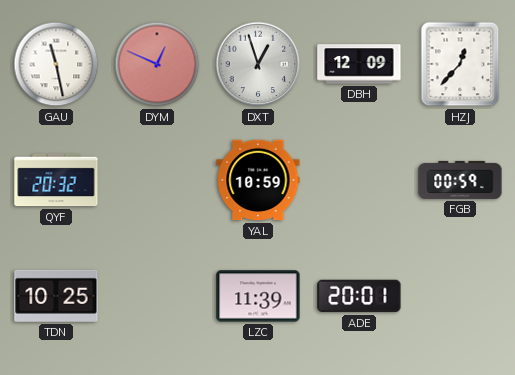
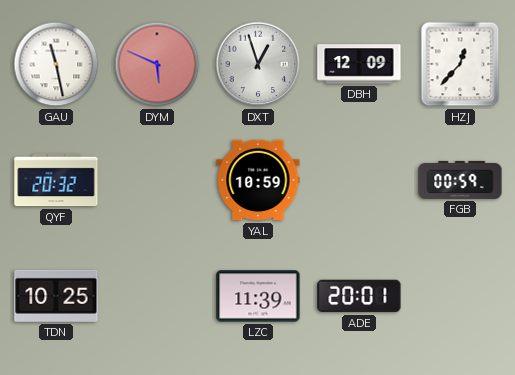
DYM: 12:49 -> 5:49
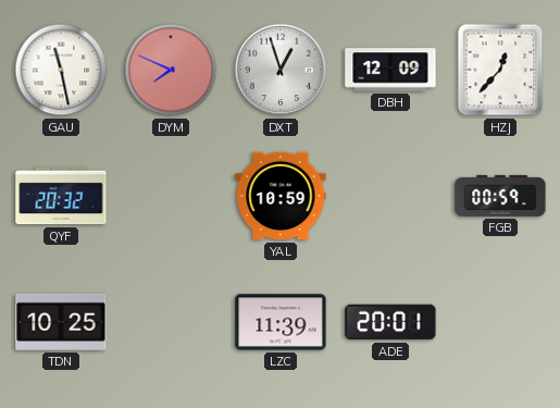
DYM: 5:49 -> 7:49
